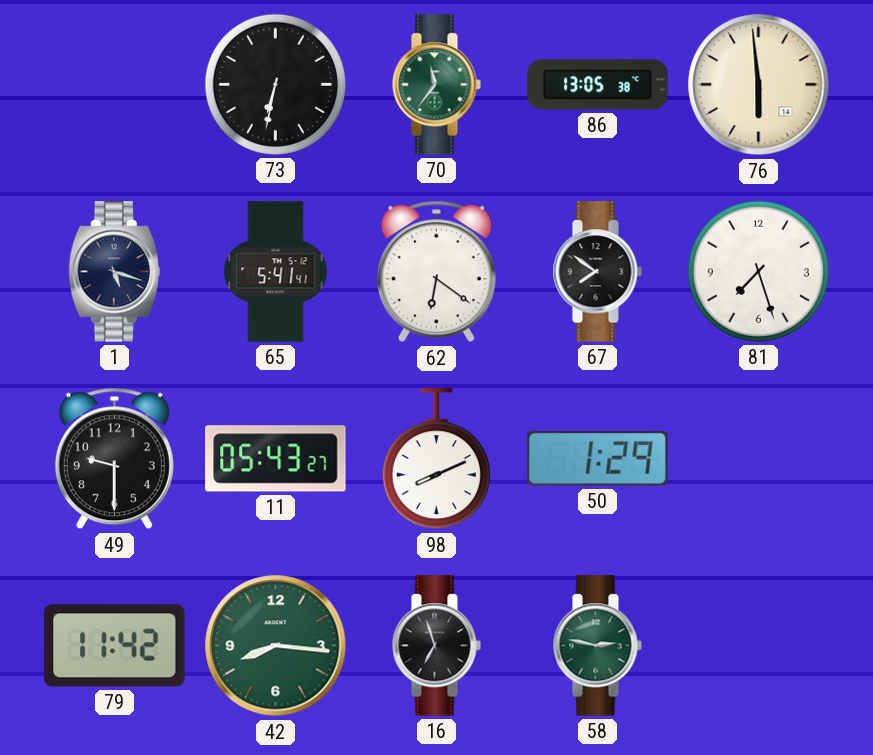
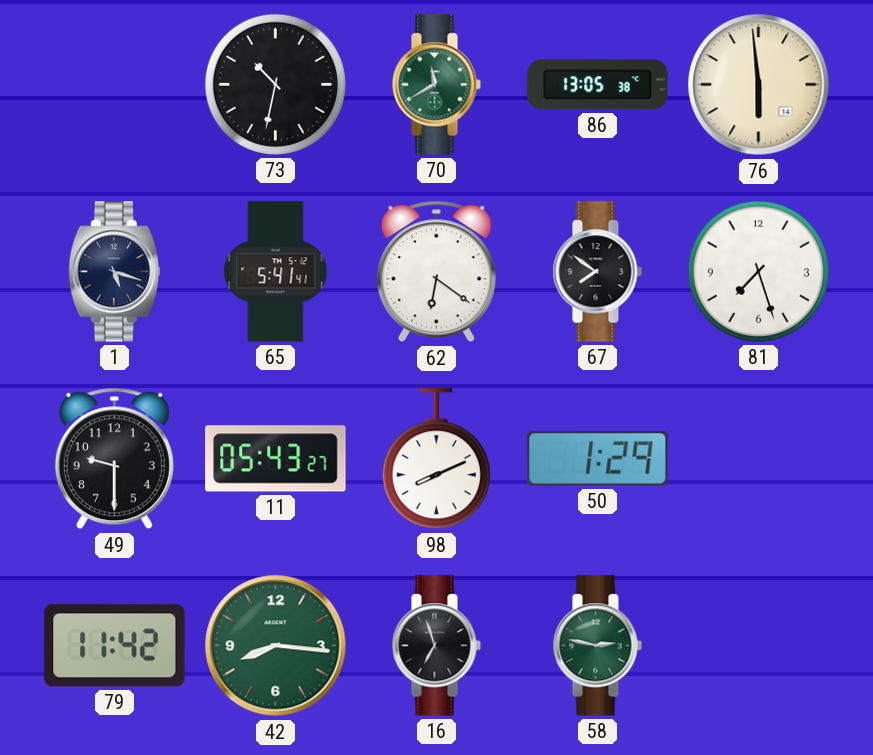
73: 6:32 -> 10:32
70: 11:36 -> 11:40
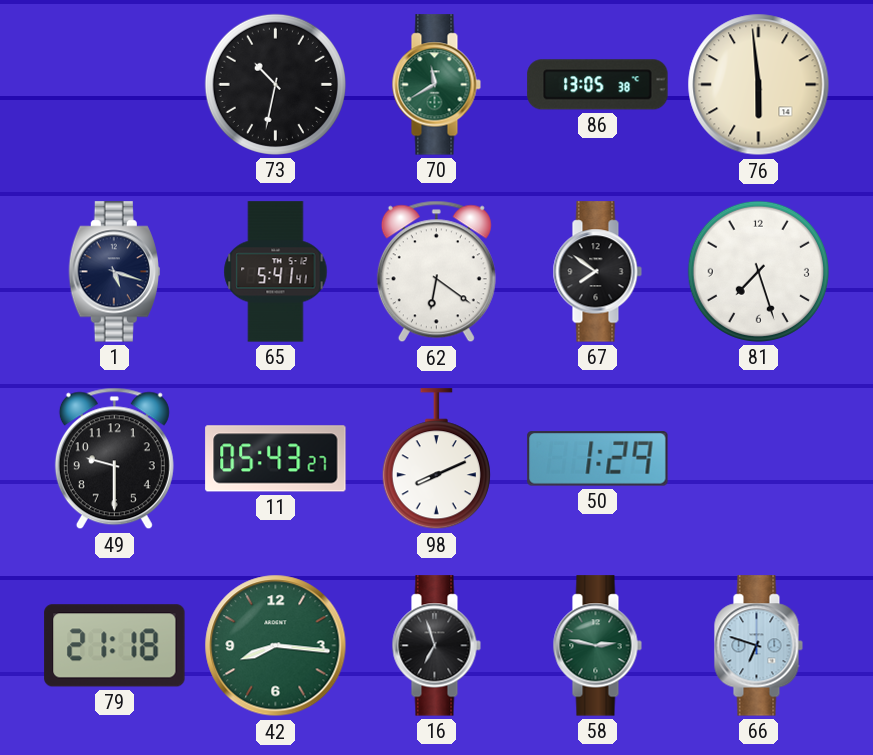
79: 11:42 -> 21:18
66: none -> 6:48
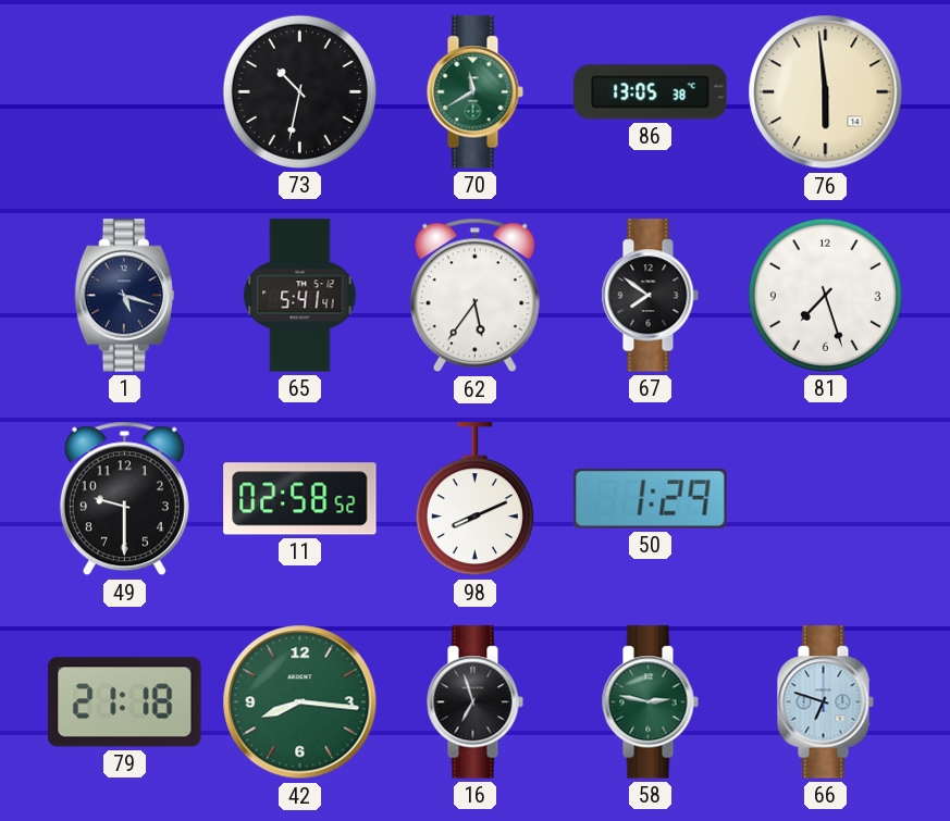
62: 6:21 -> 5:36
11: 05:43 -> 02:58
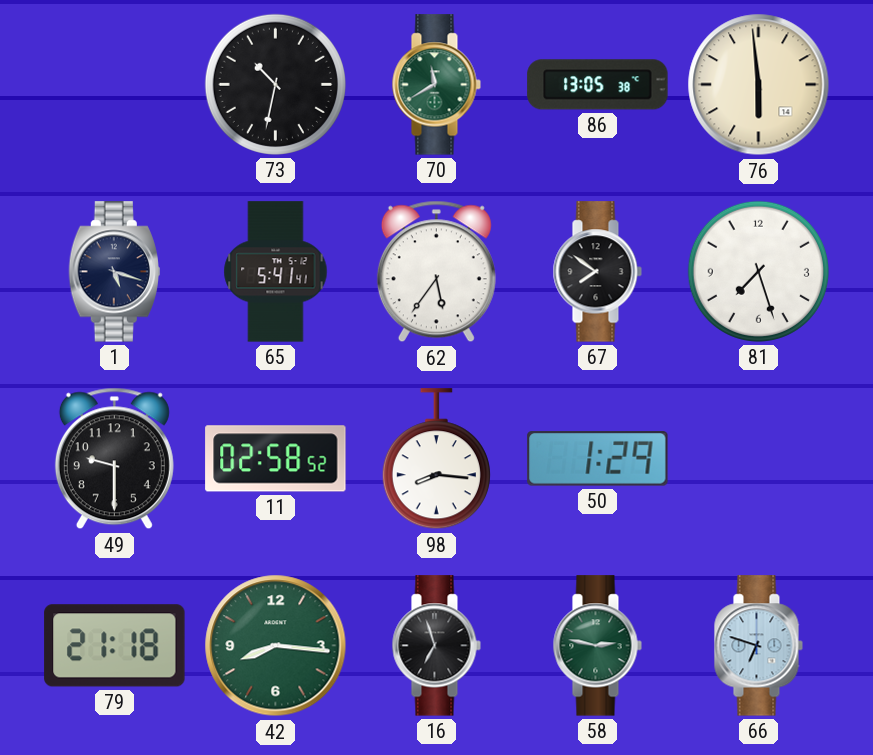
98: 8:11 -> 8:16
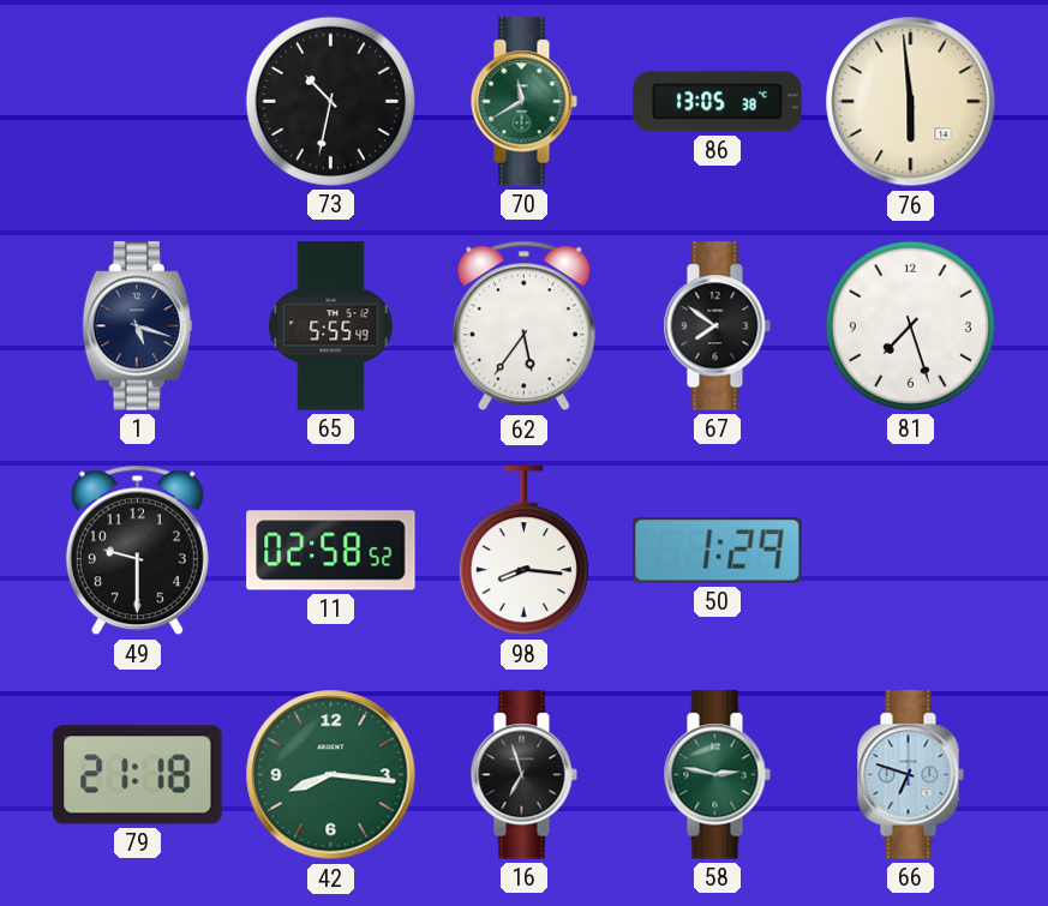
65: 5:41 -> 5:55
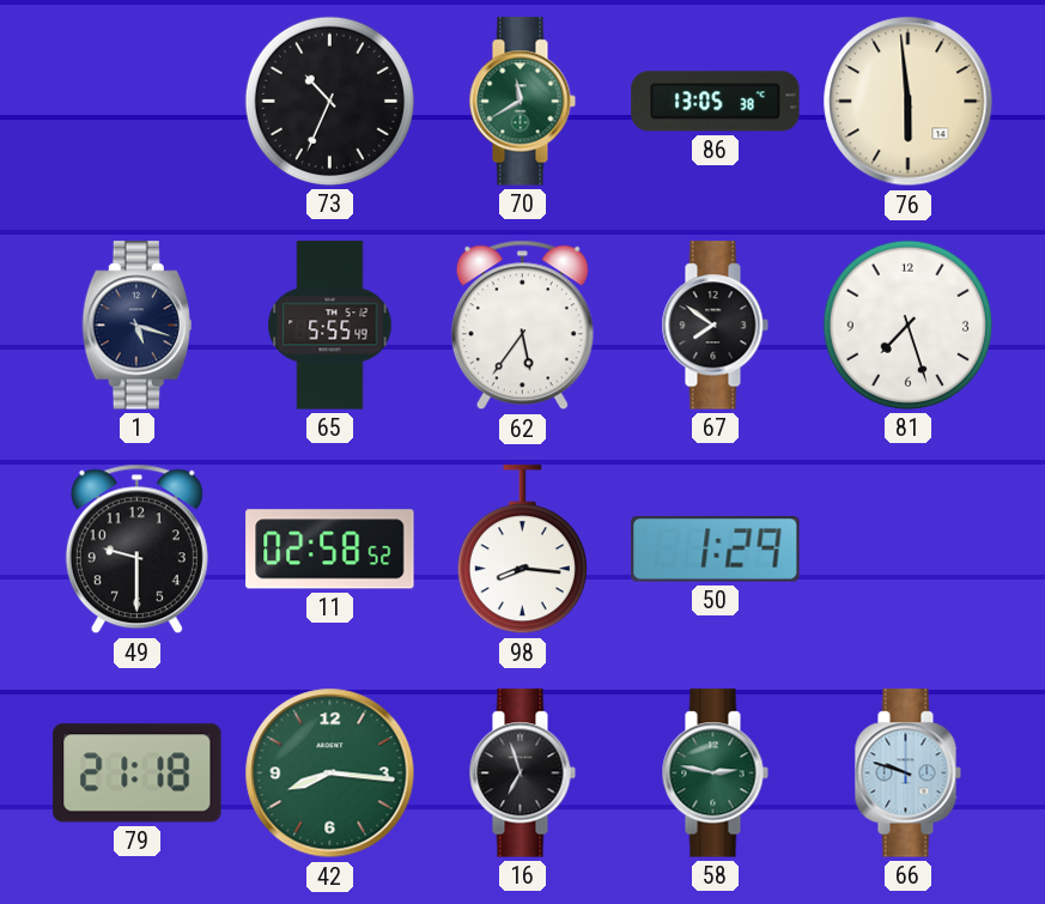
73: 10:32 -> 10:34
66: 6:48 -> 9:48
